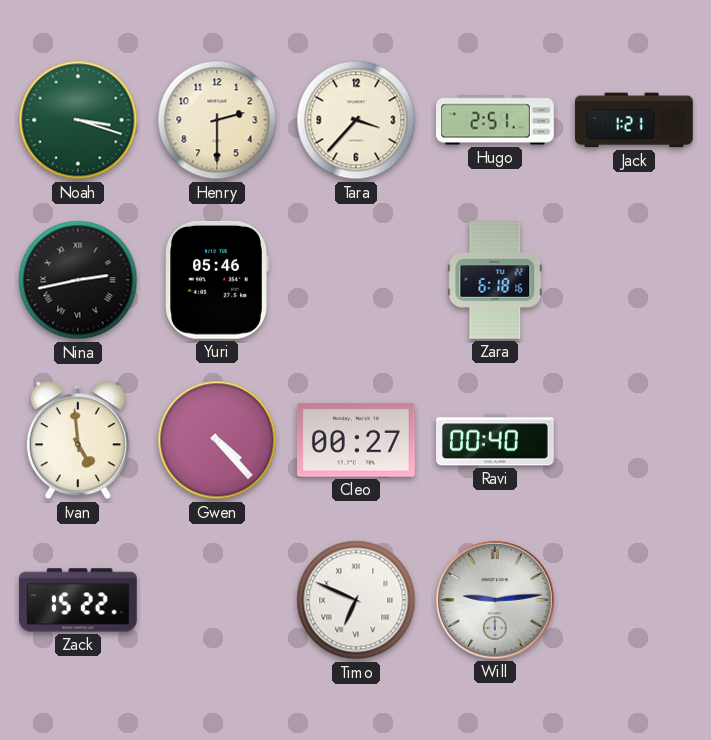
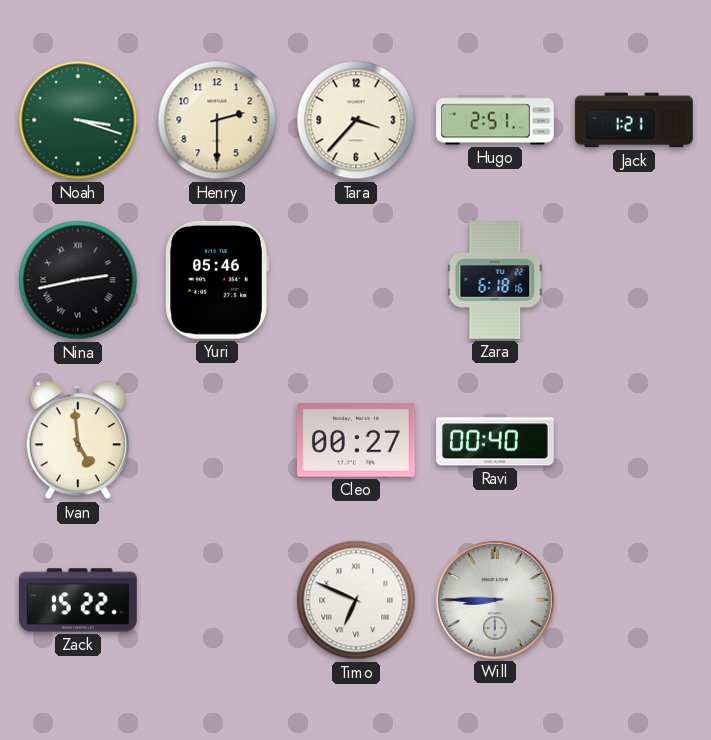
Gwen: 4:23 -> none
Will: 9:14 -> 8:45
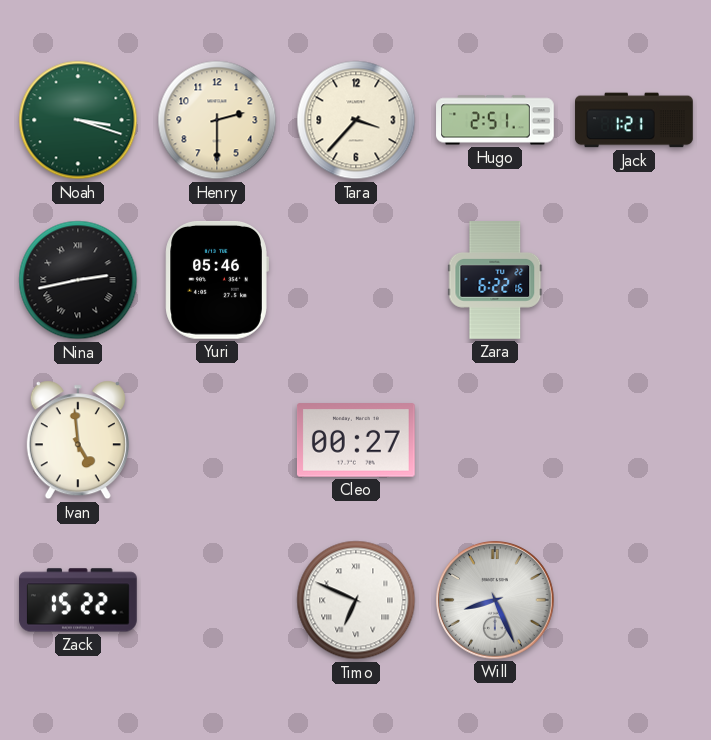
Zara: 6:18 -> 6:22
Ravi: 00:40 -> none
Will: 8:45 -> 8:26
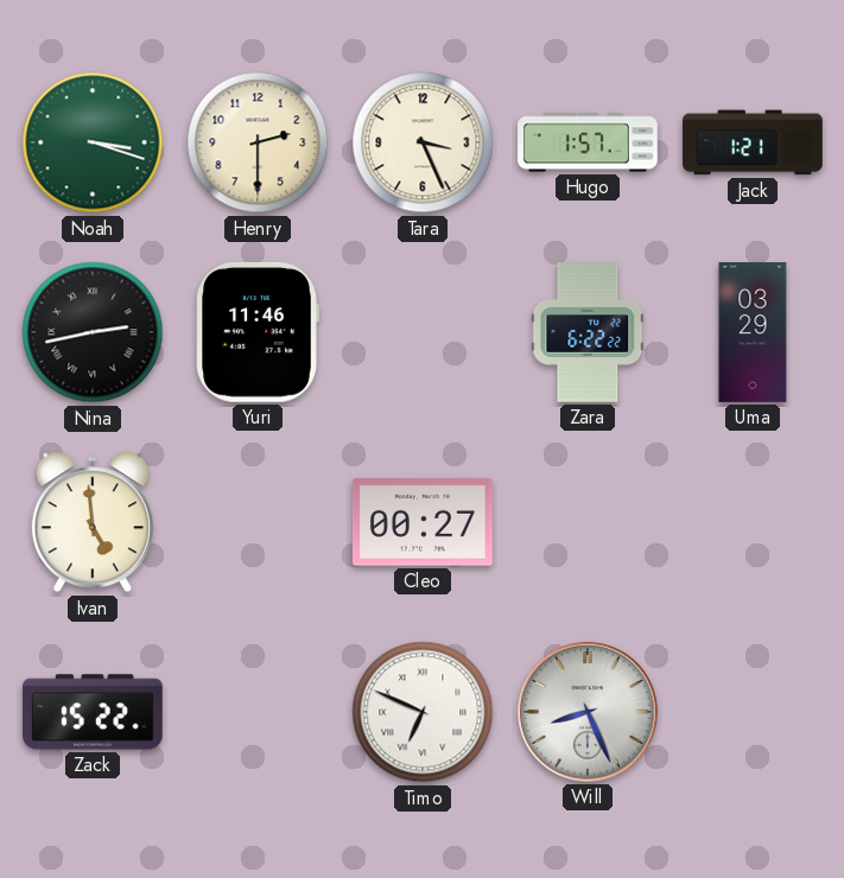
Tara: 3:37 -> 3:26
Hugo: 2:51 -> 1:57
Yuri: 05:46 -> 11:46
Zara: 6:22:16 -> 6:22:22
Uma: none -> 03:29
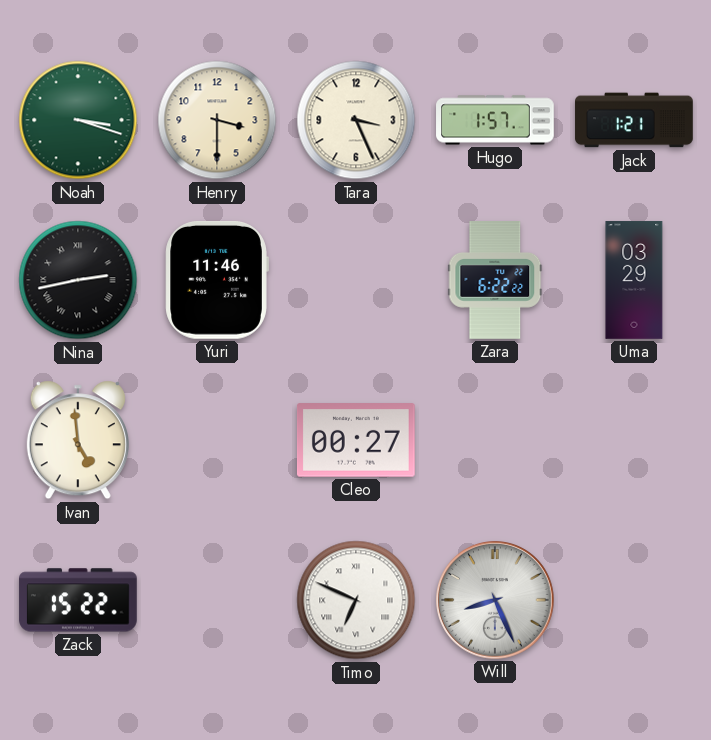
Henry: 2:30 -> 3:30
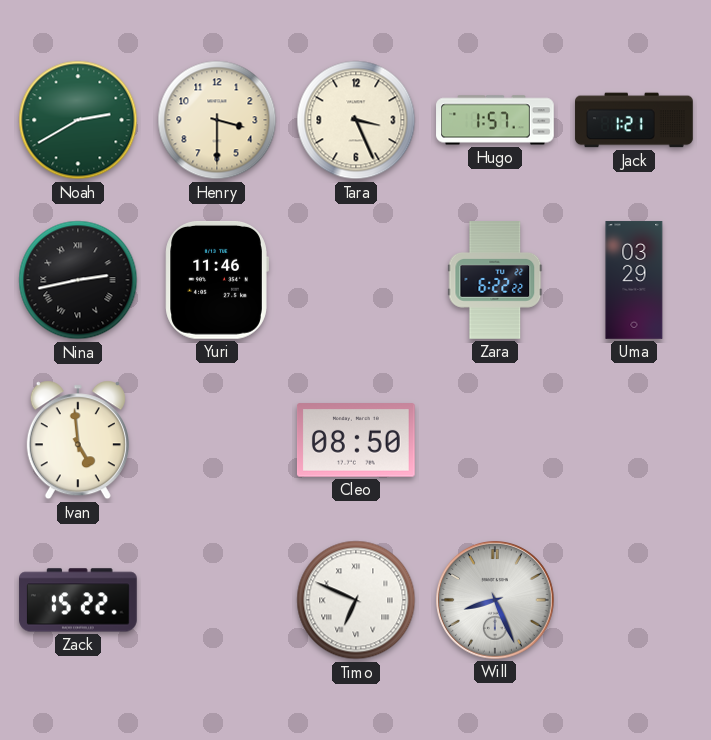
Noah: 3:18 -> 2:40
Cleo: 00:27 -> 08:50
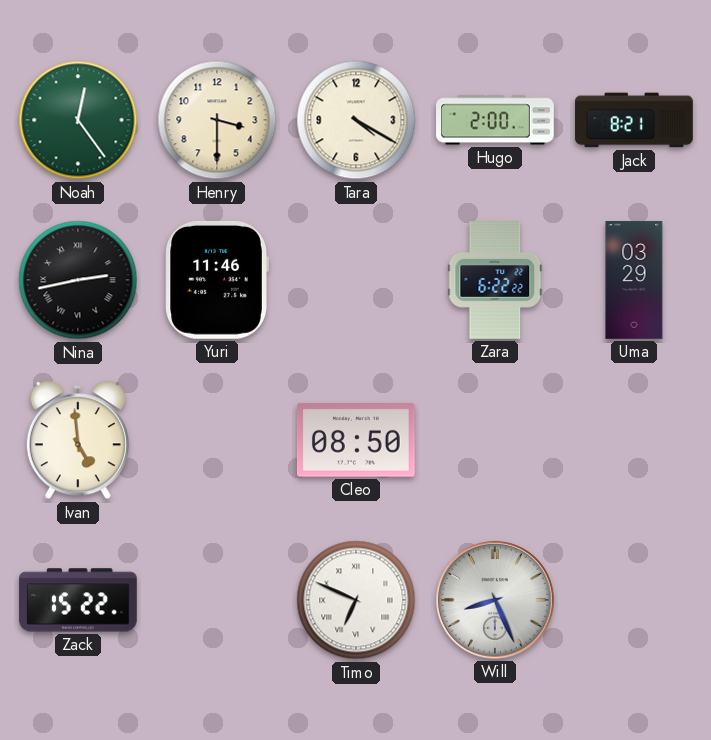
Noah: 2:40 -> 12:24
Tara: 3:26 -> 4:20
Hugo: 1:57 -> 2:00
Jack: 1:21 -> 8:21
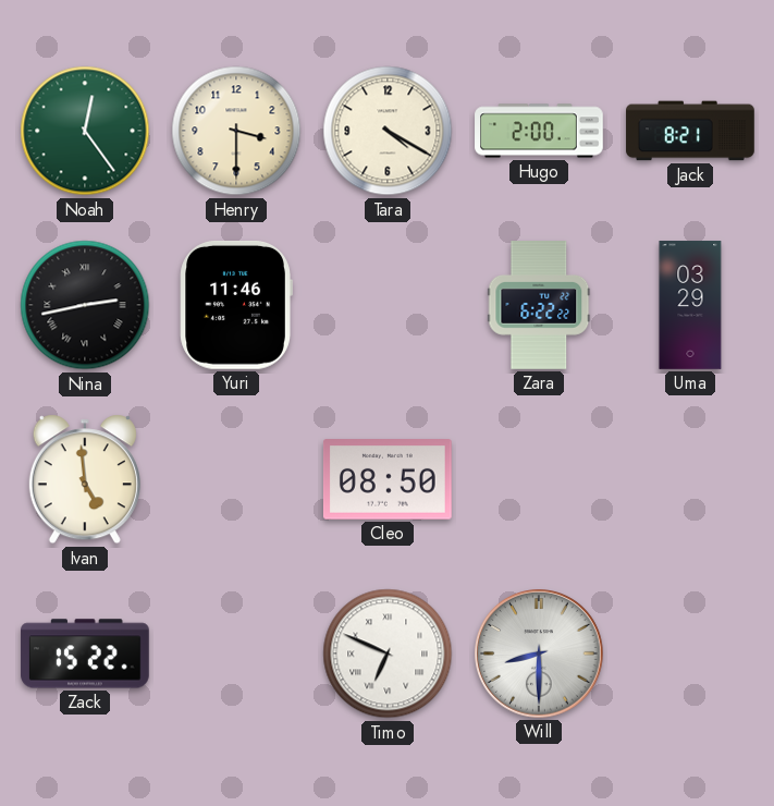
Will: 8:26 -> 8:30
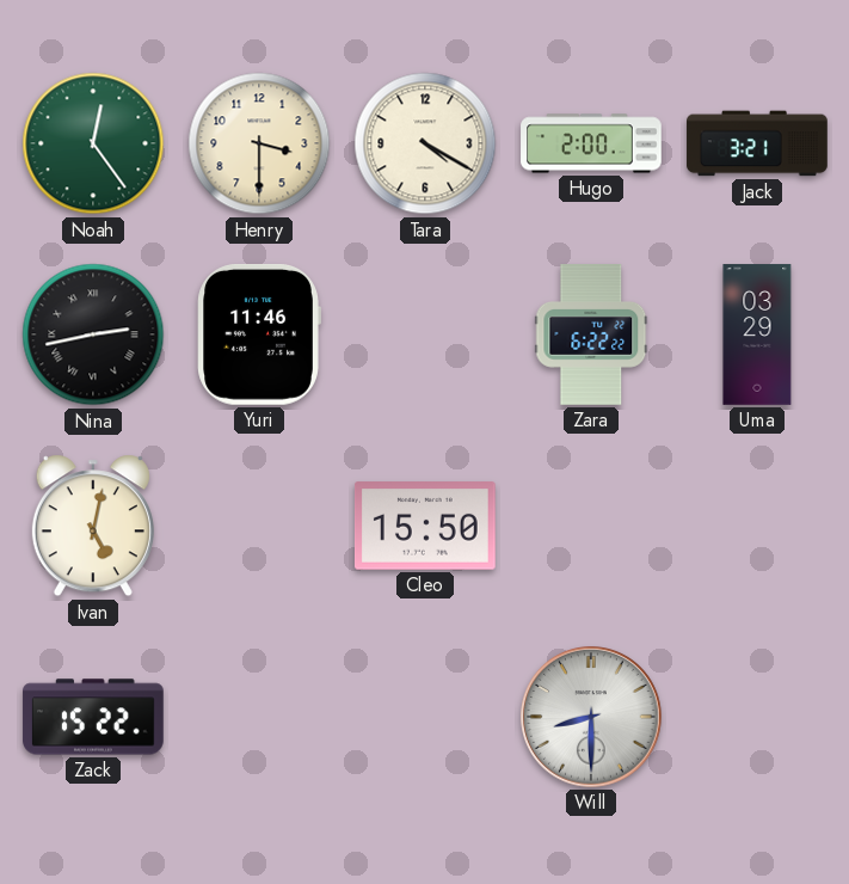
Jack: 8:21 -> 3:21
Ivan: 4:59 -> 5:02
Cleo: 08:50 -> 15:50
Timo: 6:49 -> none
